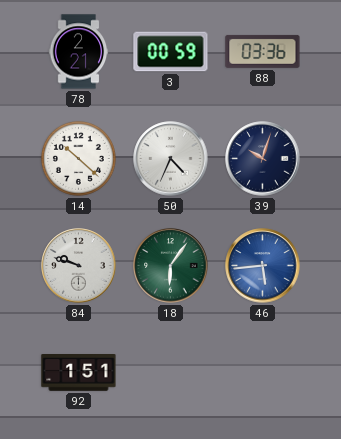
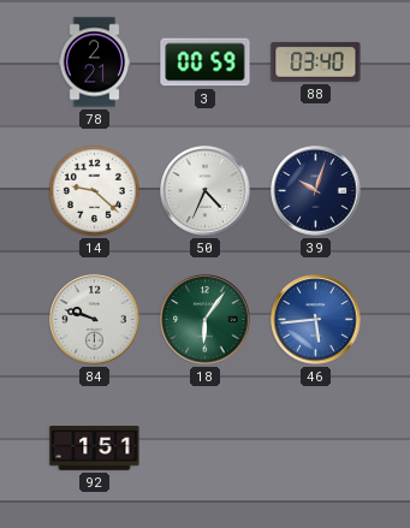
88: 03:36 -> 03:40
14: 10:22 -> 9:22
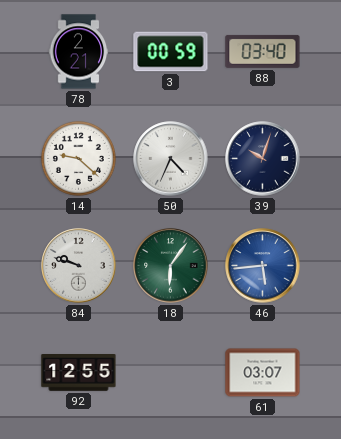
92: 1:51 -> 12:55
61: none -> 03:07
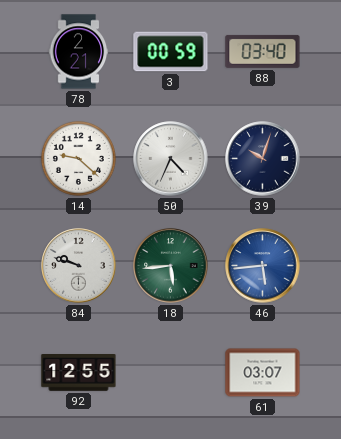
18: 6:06 -> 5:44
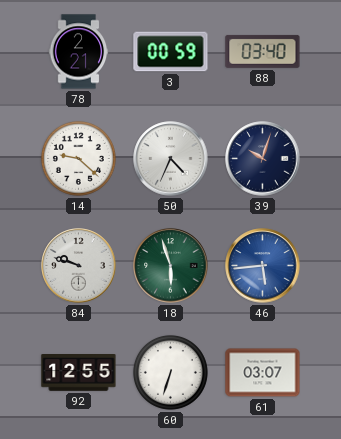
18: 5:44 -> 5:57
60: none -> 6:33
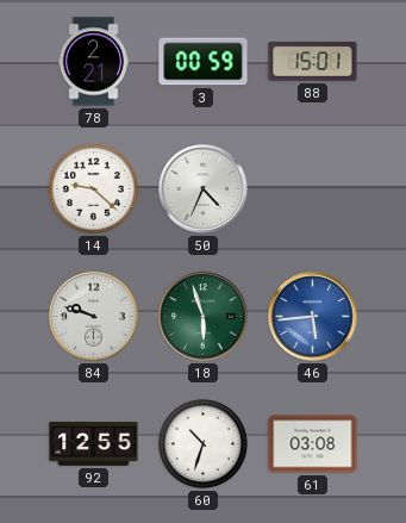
88: 03:40 -> 15:01
39: 10:03 -> none
60: 6:33 -> 10:33
61: 03:07 -> 03:08
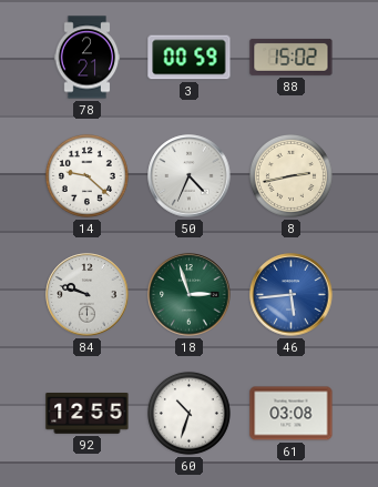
88: 15:01 -> 15:02
8: none -> 2:43
18: 5:57 -> 2:57
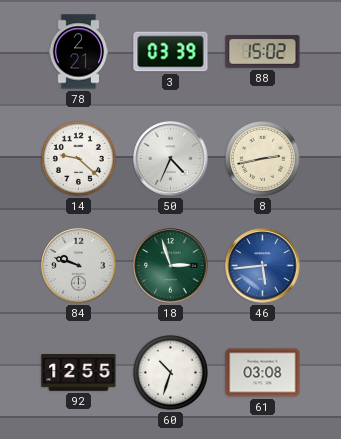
3: 00:59 -> 03:39
